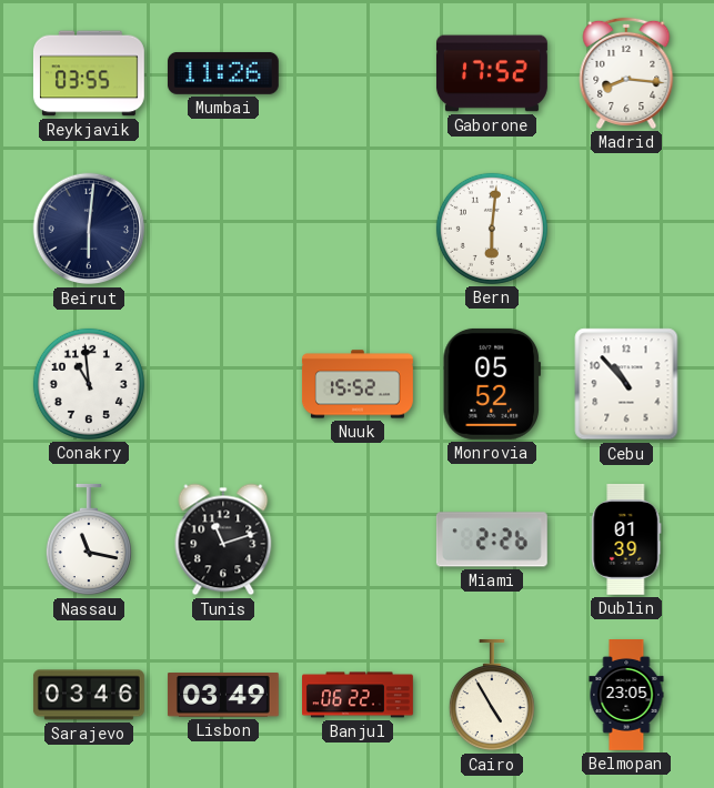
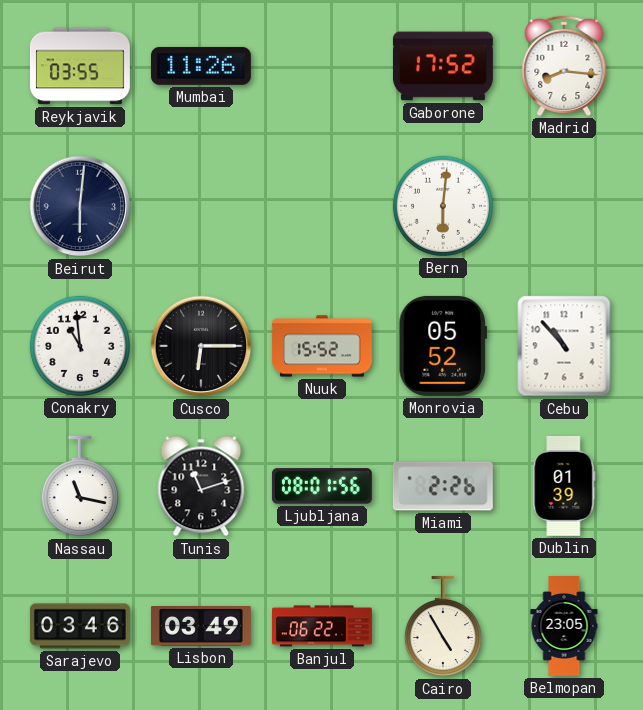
Cusco: none -> 6:15
Ljubljana: none -> 08:01
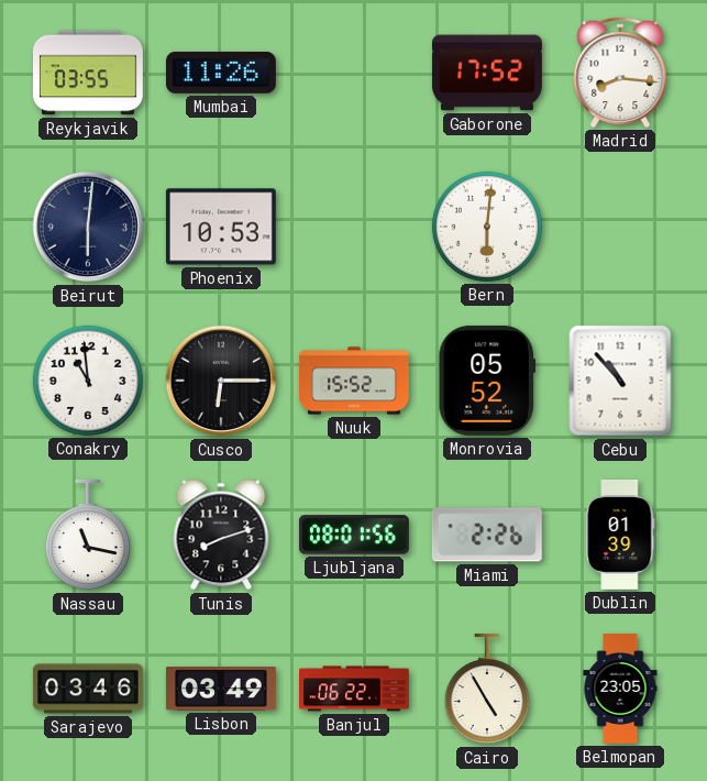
Phoenix: none -> 10:53
Tunis: 11:12 -> 8:12
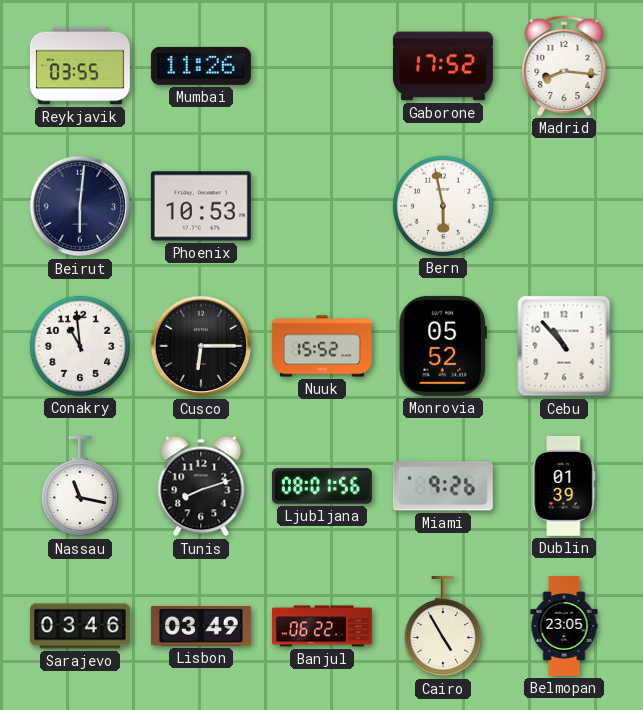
Bern: 6:01 -> 5:58
Miami: 2:26 -> 9:26
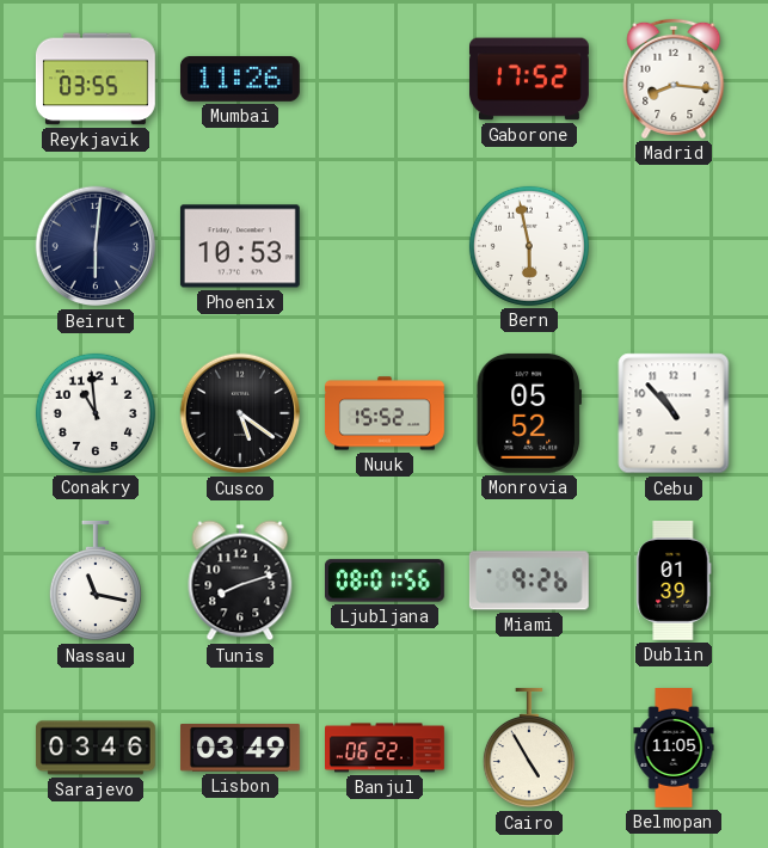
Cusco: 6:15 -> 5:21
Belmopan: 23:05 -> 11:05
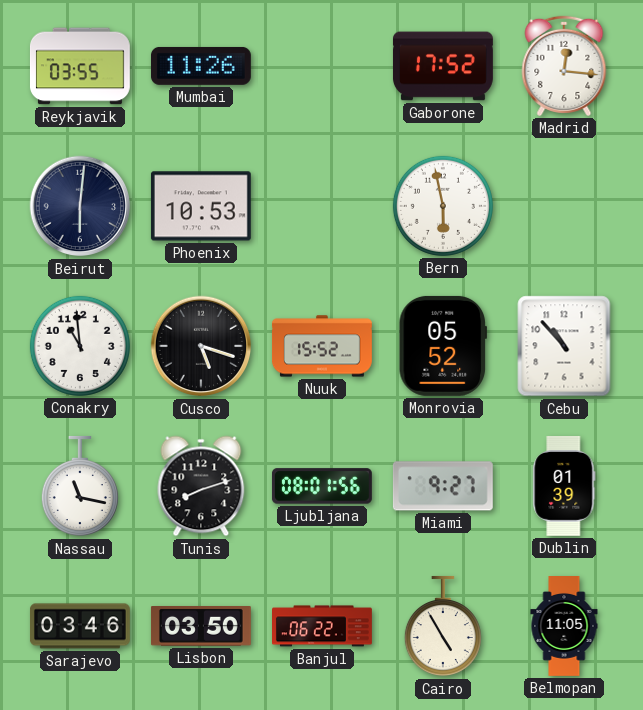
Madrid: 8:16 -> 12:16
Cusco: 5:21 -> 5:18
Miami: 9:26 -> 9:27
Lisbon: 03:49 -> 03:50
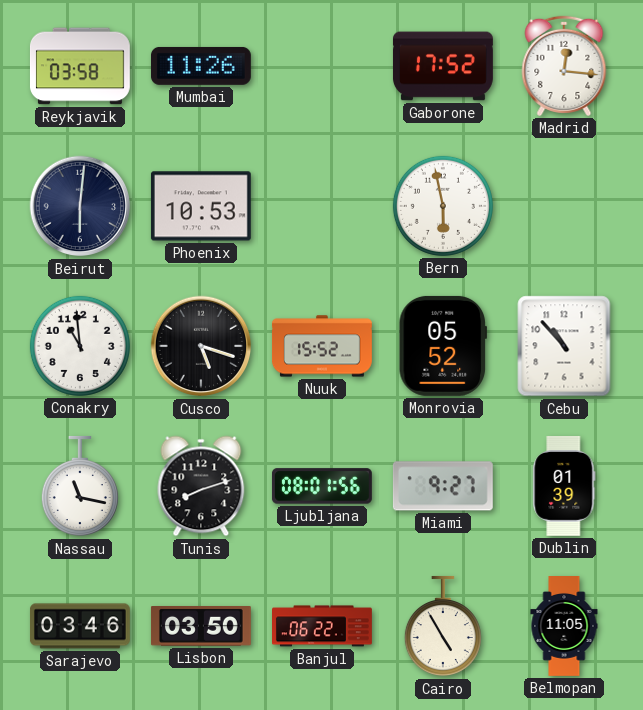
Reykjavik: 03:55 -> 03:58
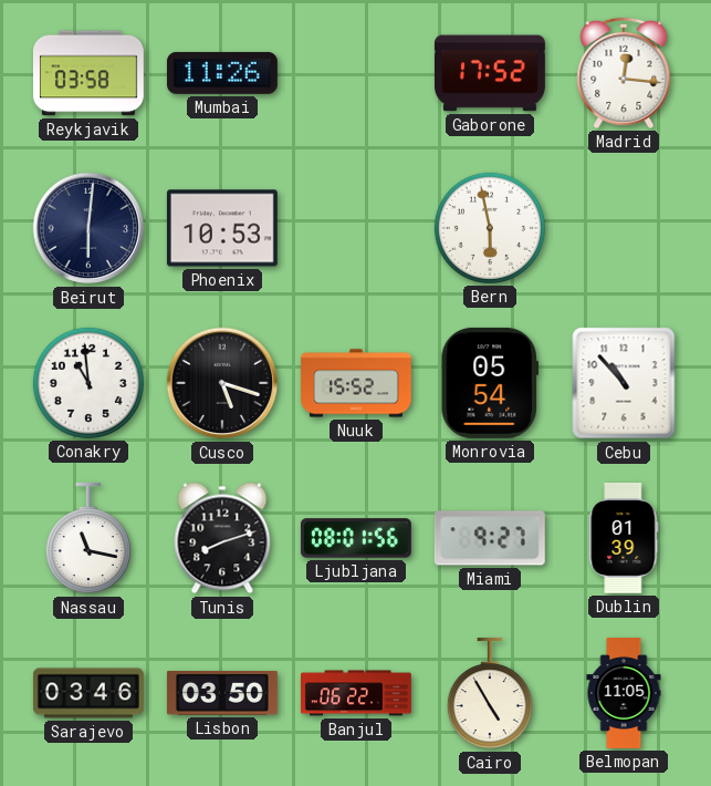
Monrovia: 05:52 -> 05:54
